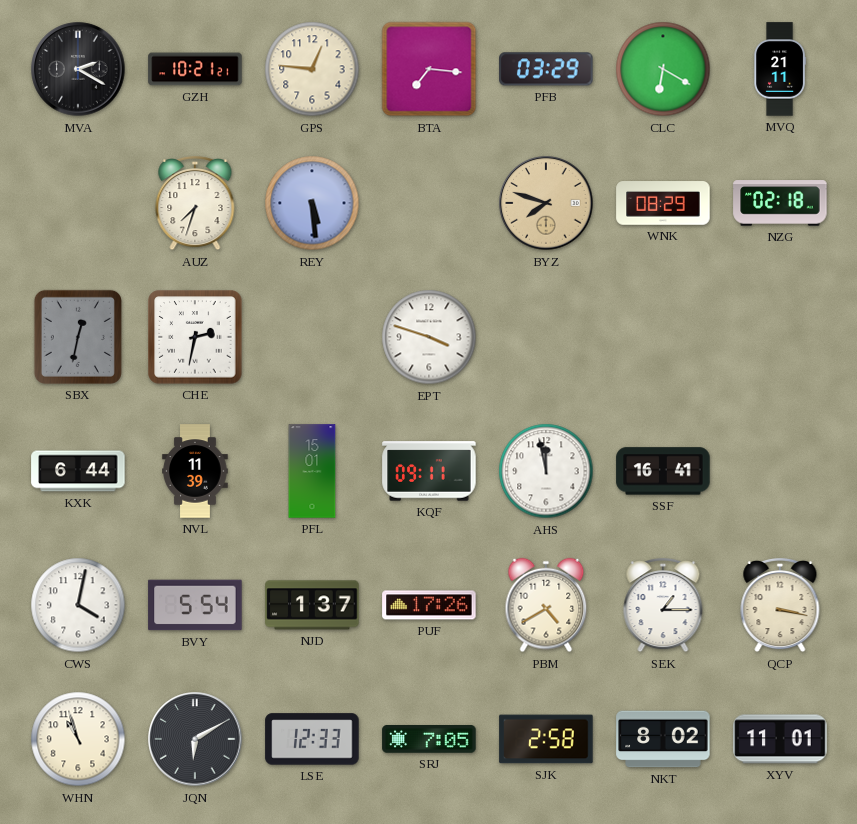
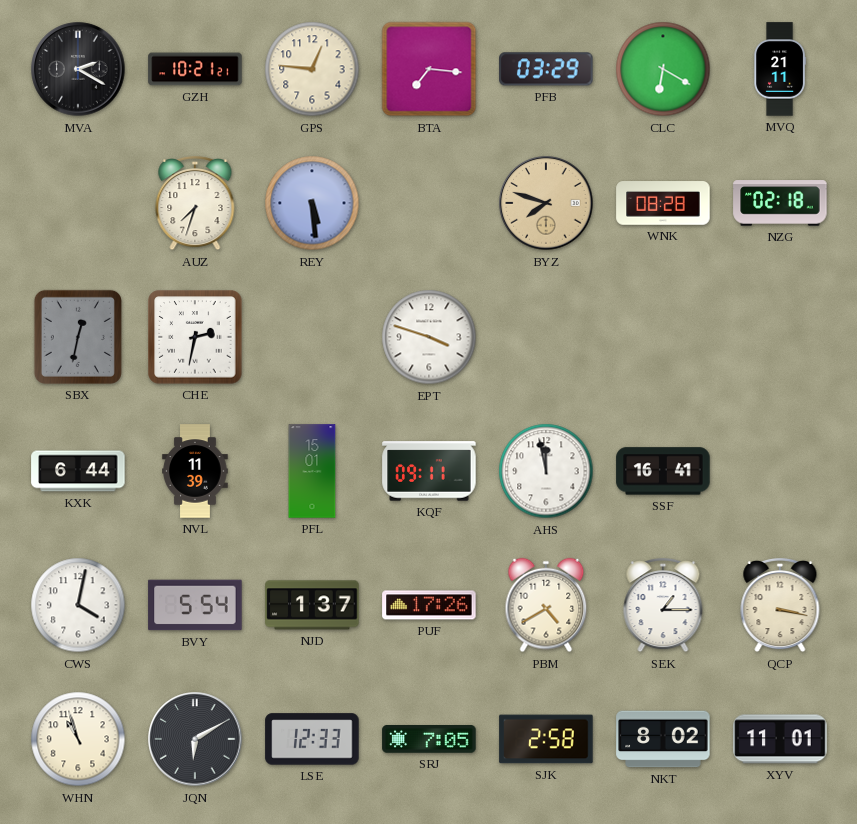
WNK: 08:29 -> 08:28
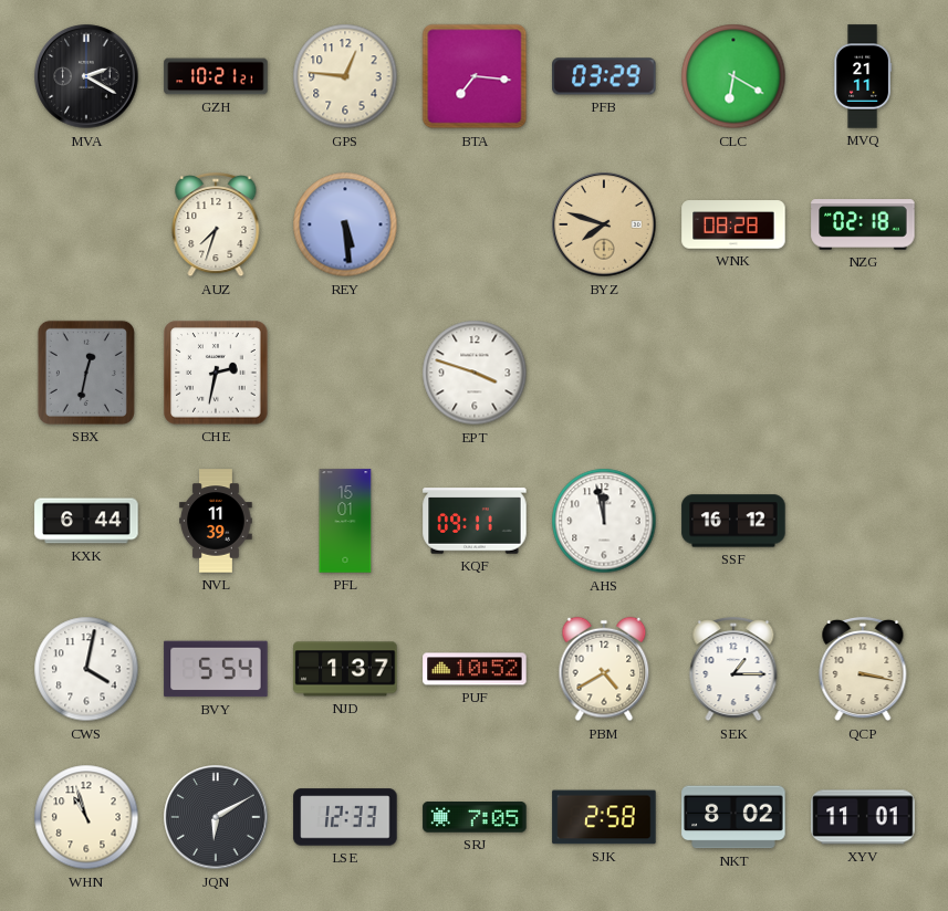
SSF: 16:41 -> 16:12
PUF: 17:26 -> 10:52
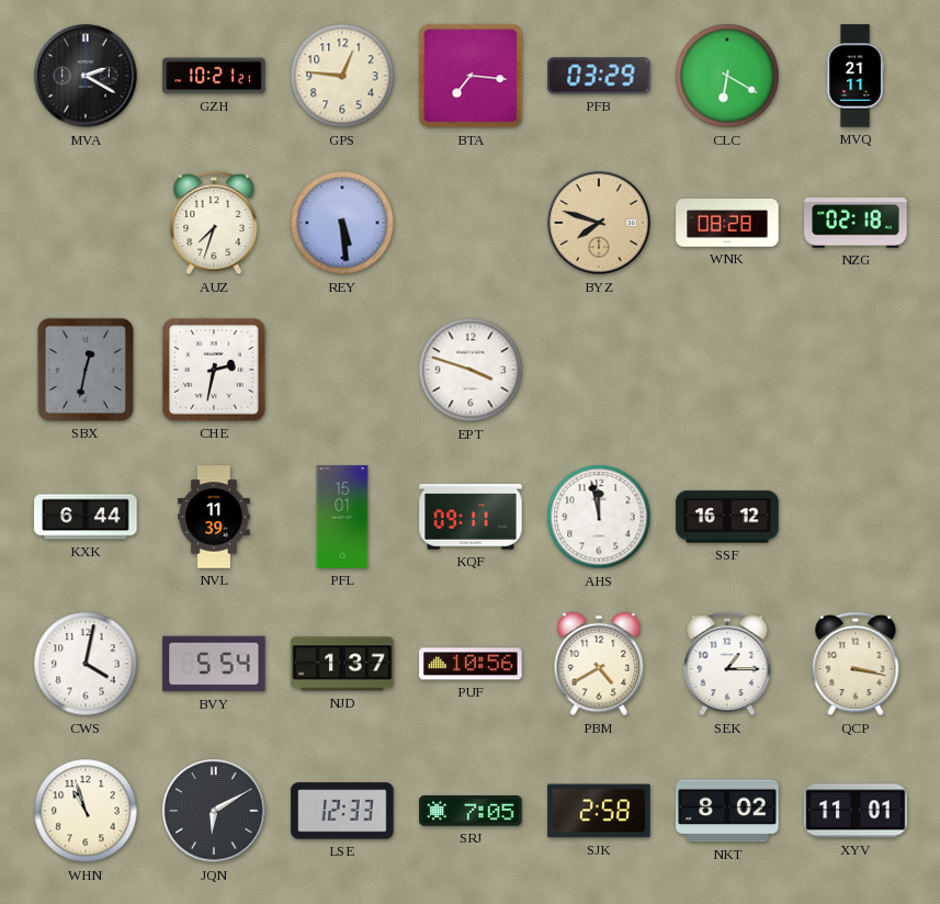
PUF: 10:52 -> 10:56
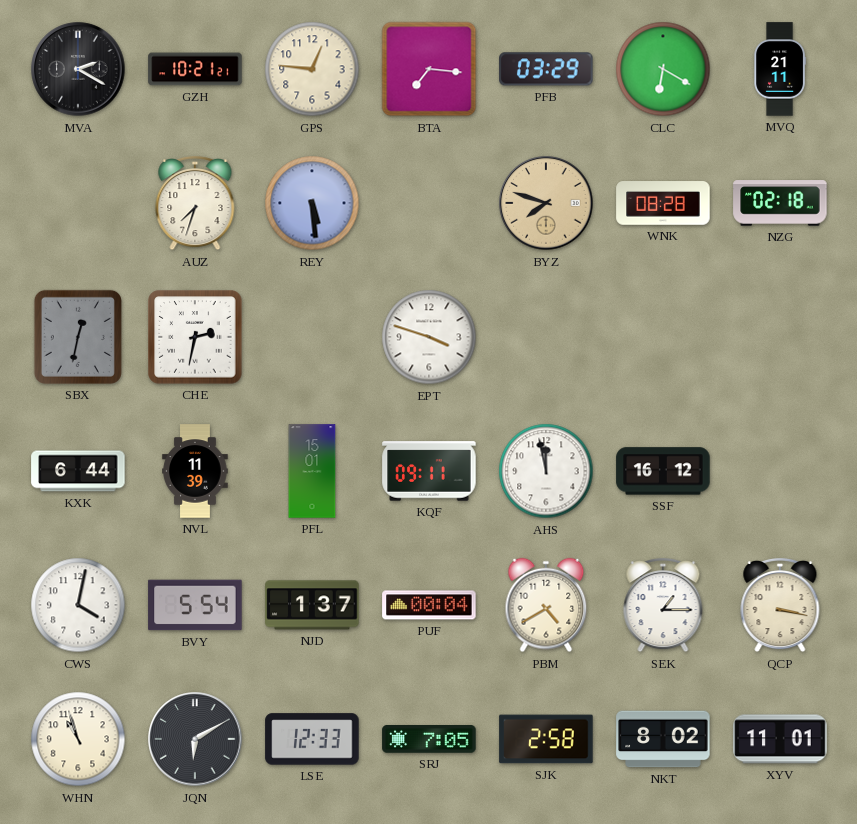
PUF: 10:56 -> 00:04
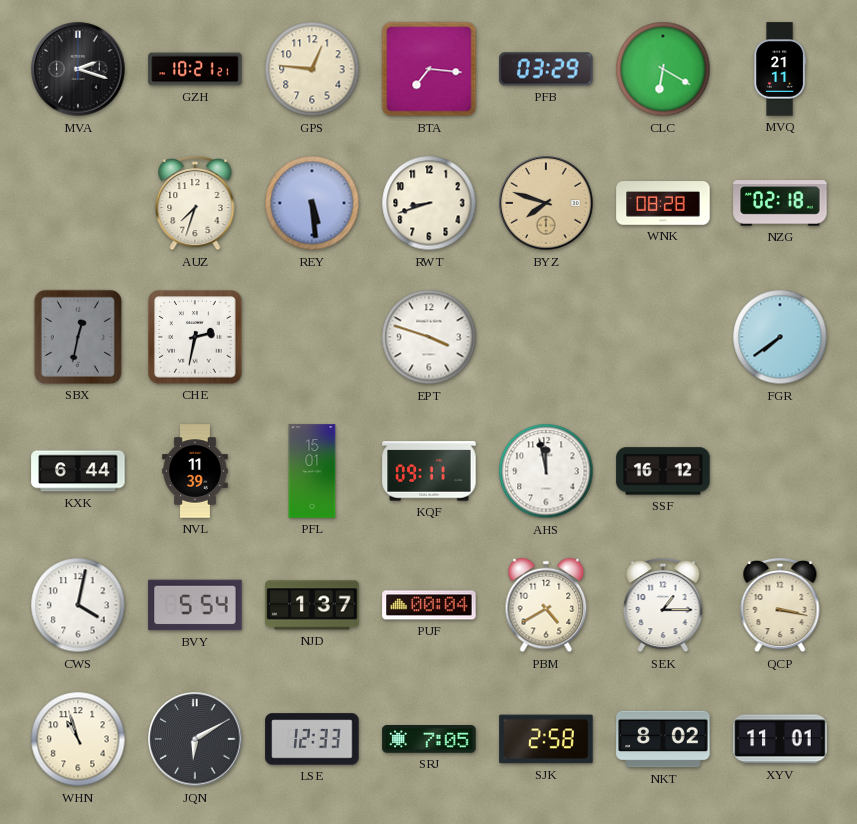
MVA: 2:20 -> 2:18
RWT: none -> 8:42
FGR: none -> 7:39
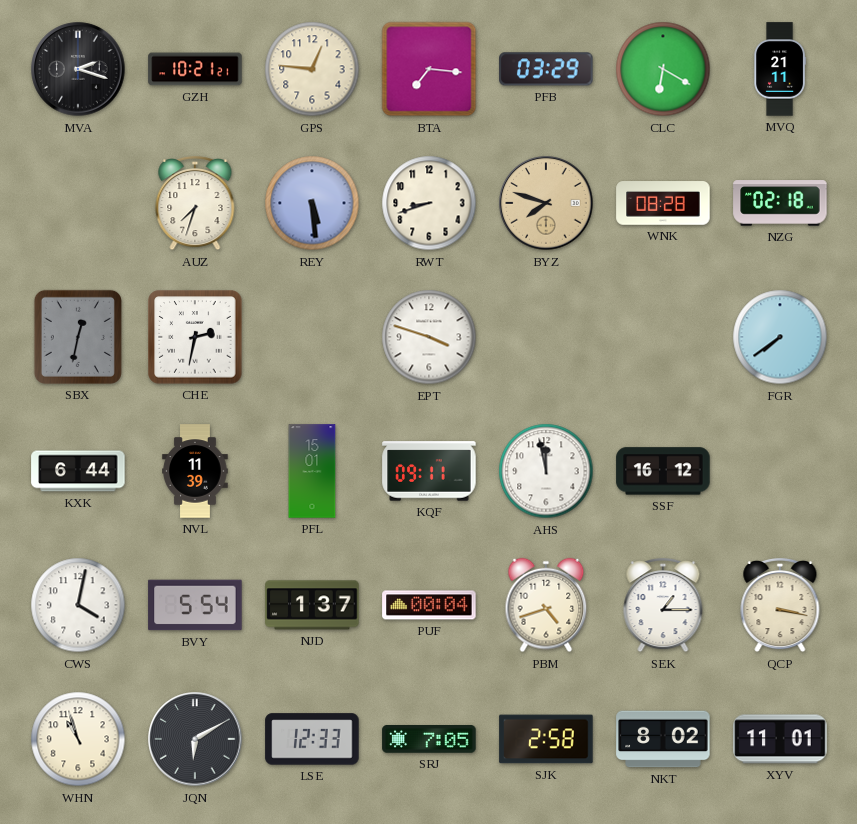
PBM: 4:40 -> 4:42
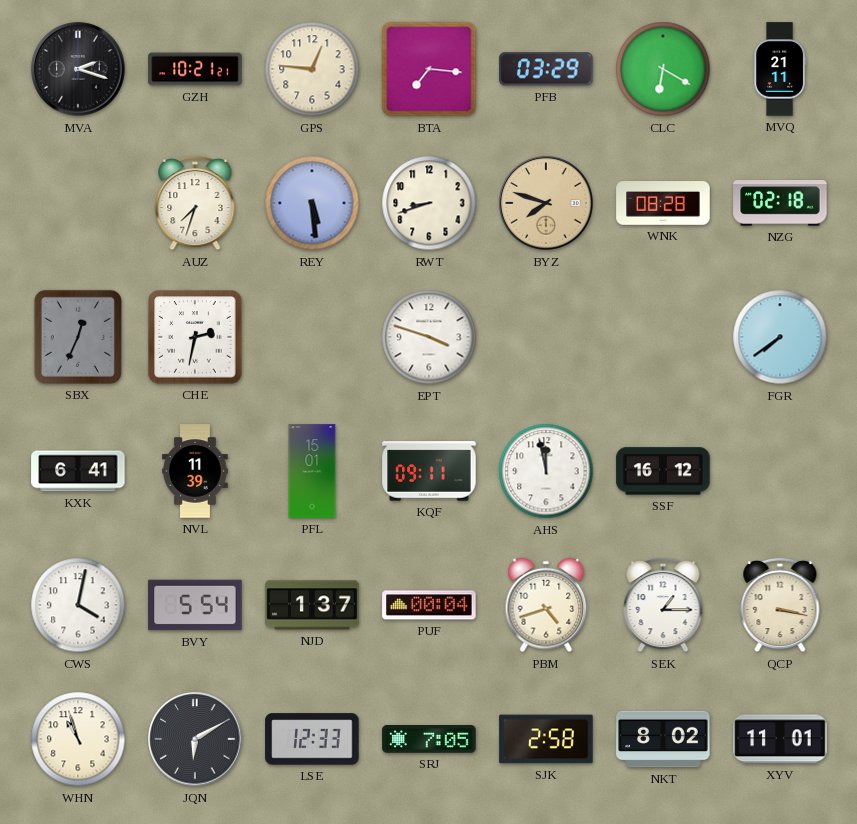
SBX: 12:32 -> 12:34
KXK: 6:44 -> 6:41
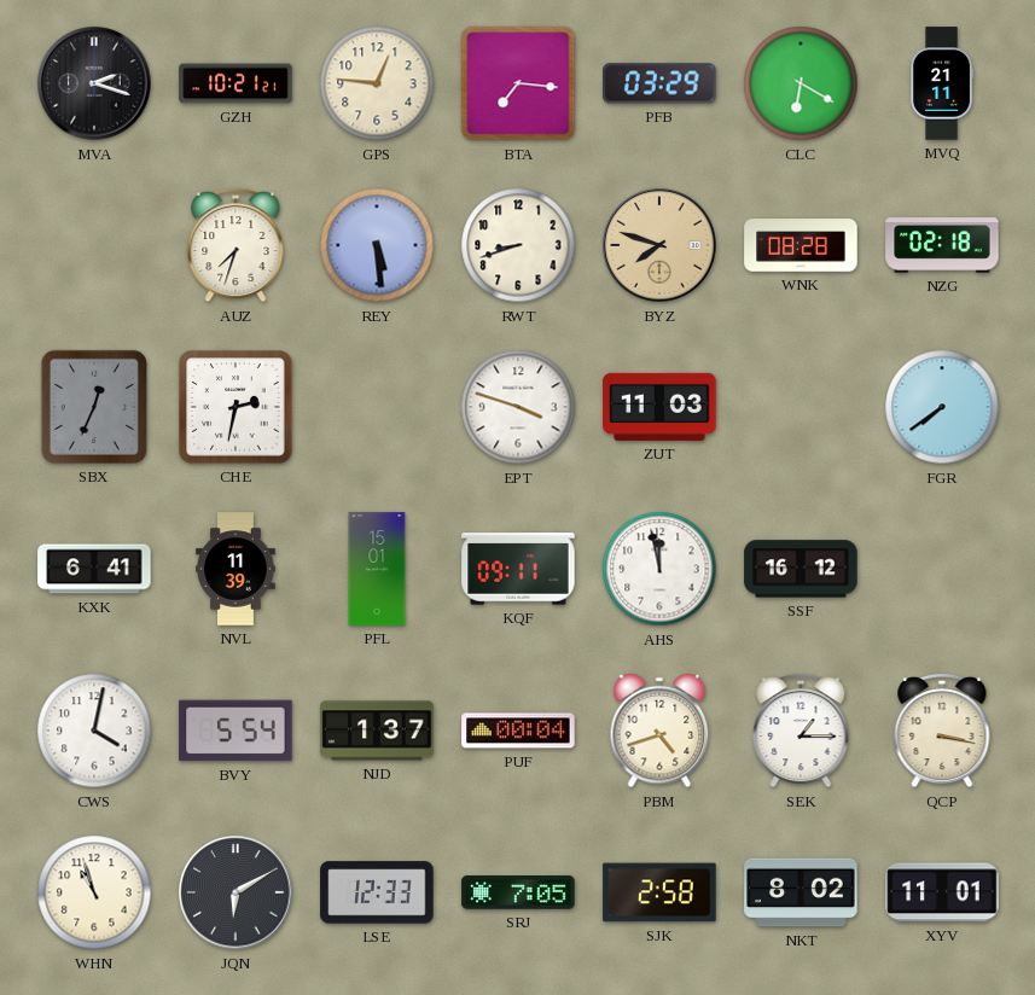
ZUT: none -> 11:03
